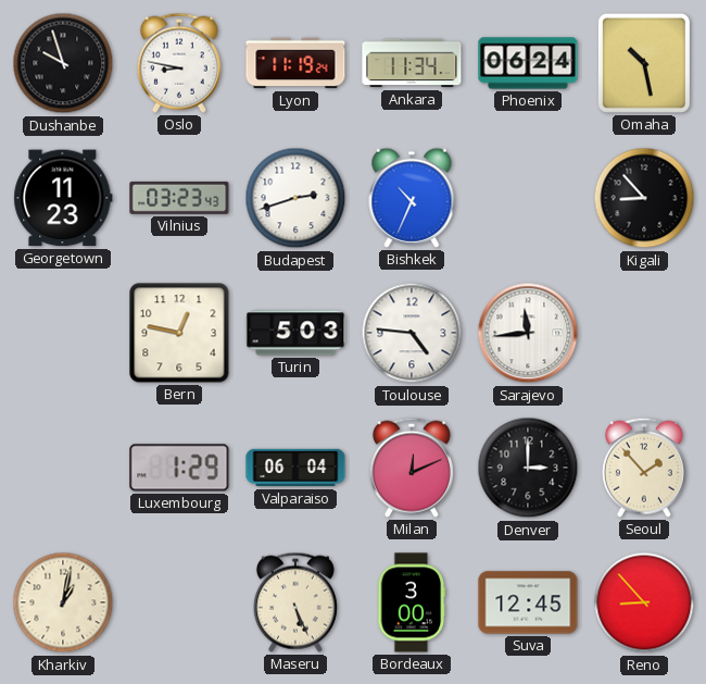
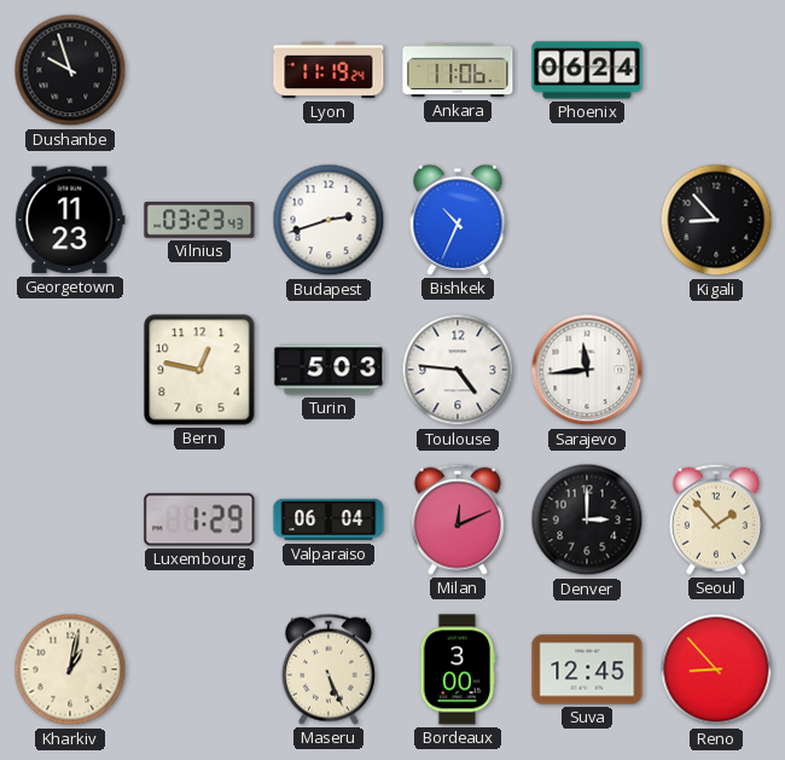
Oslo: 8:47 -> none
Ankara: 11:34 -> 11:06
Omaha: 10:28 -> none
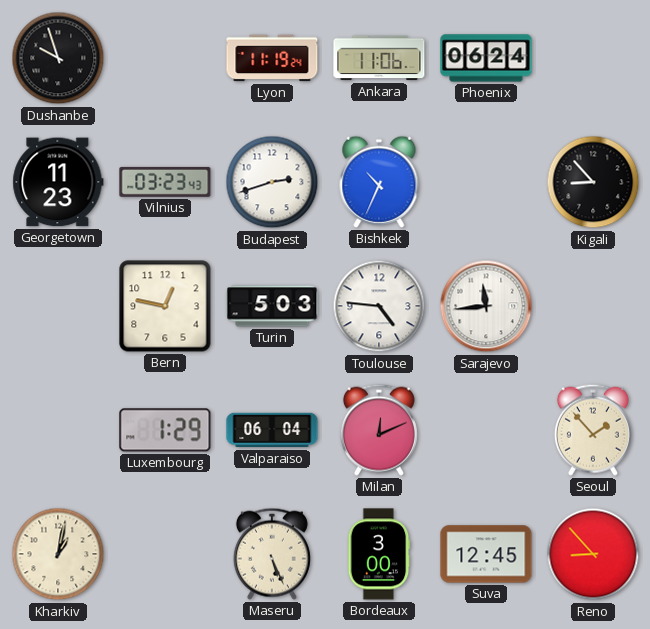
Denver: 3:00 -> none
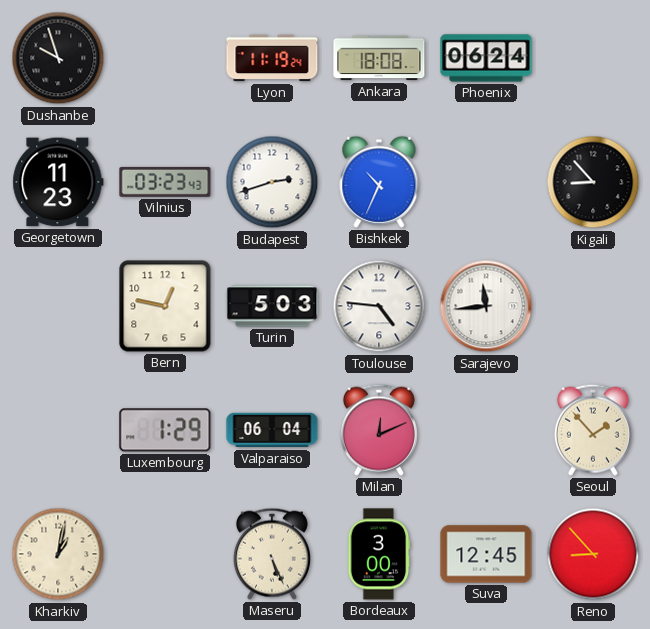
Ankara: 11:06 -> 18:08
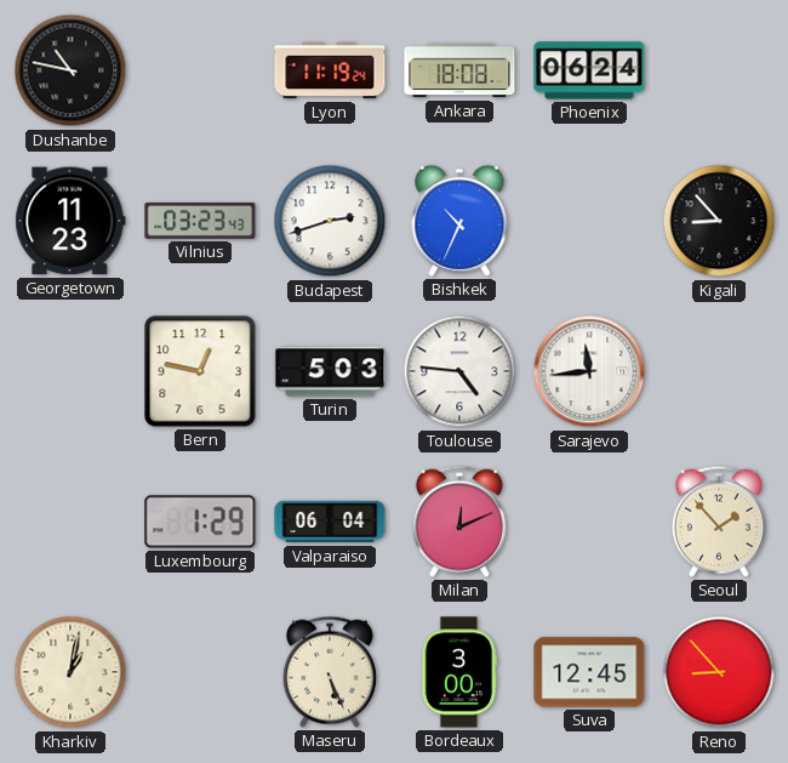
Dushanbe: 9:57 -> 10:47
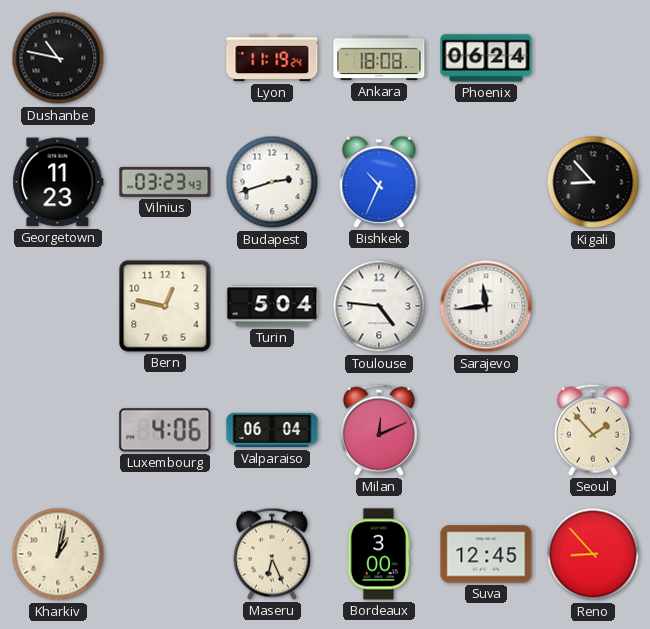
Turin: 5:03 -> 5:04
Luxembourg: 1:29 -> 4:06
Maseru: 5:26 -> 6:26
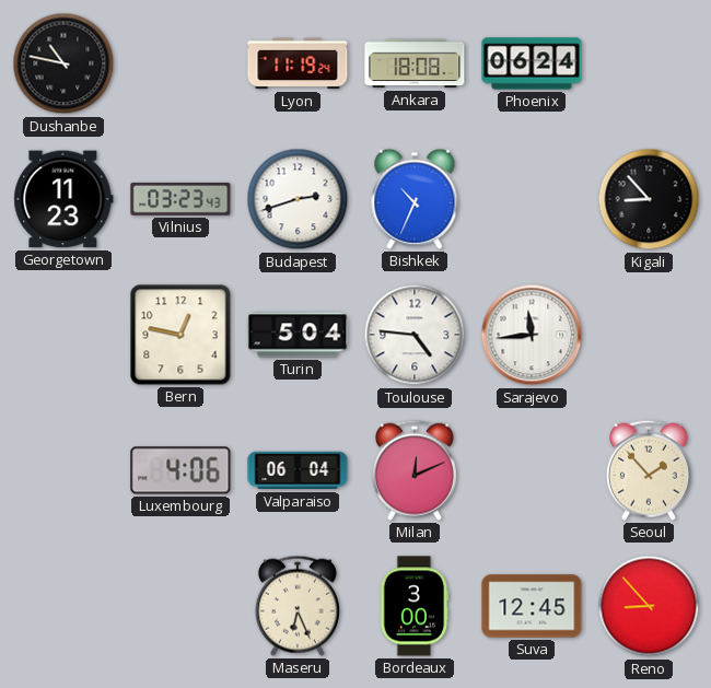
Kharkiv: 1:02 -> none
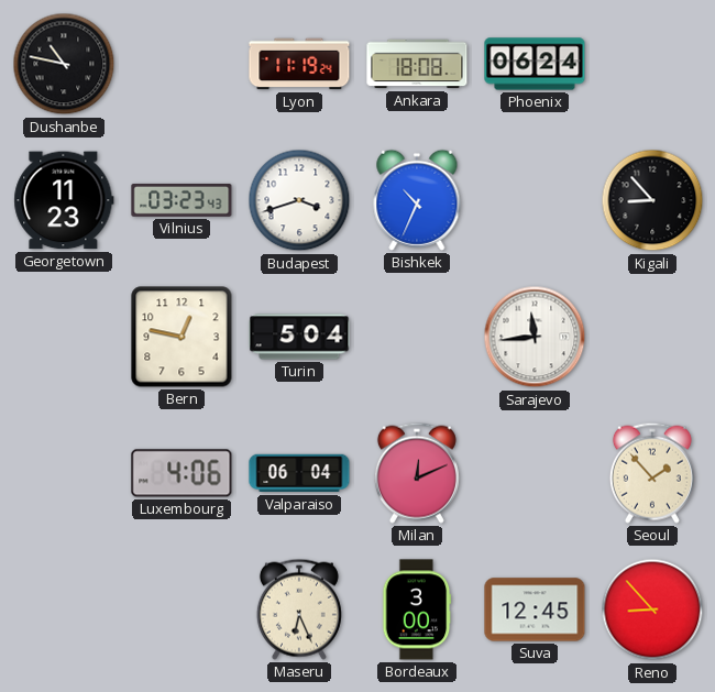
Budapest: 2:42 -> 3:42
Toulouse: 4:46 -> none
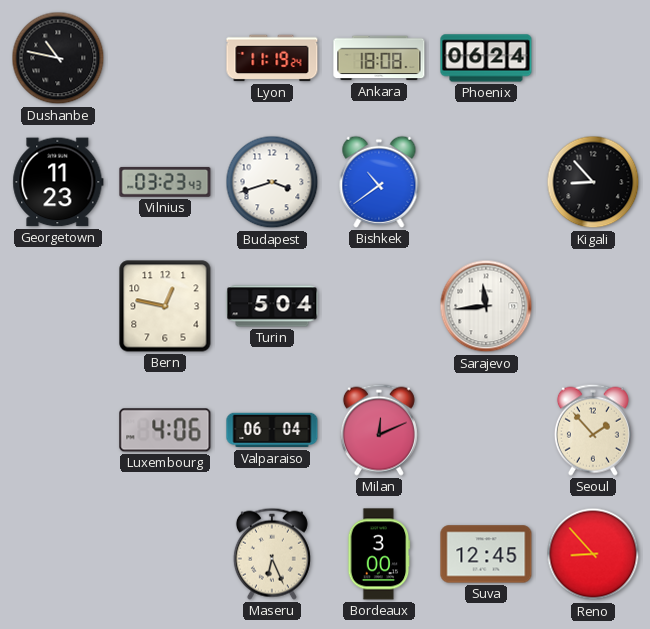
Bishkek: 10:34 -> 10:39
